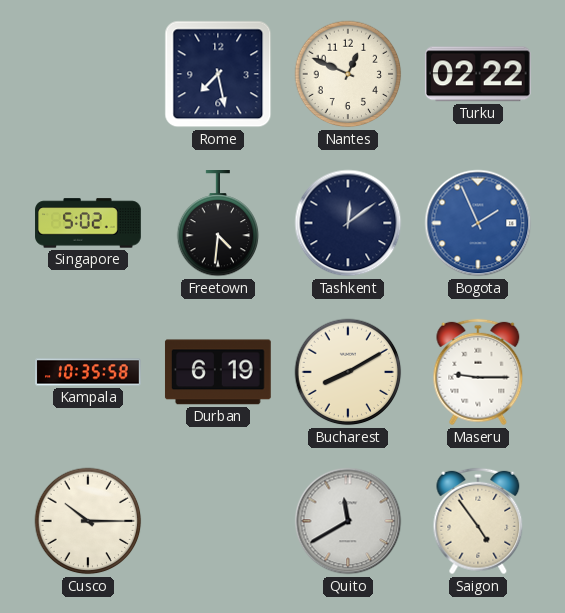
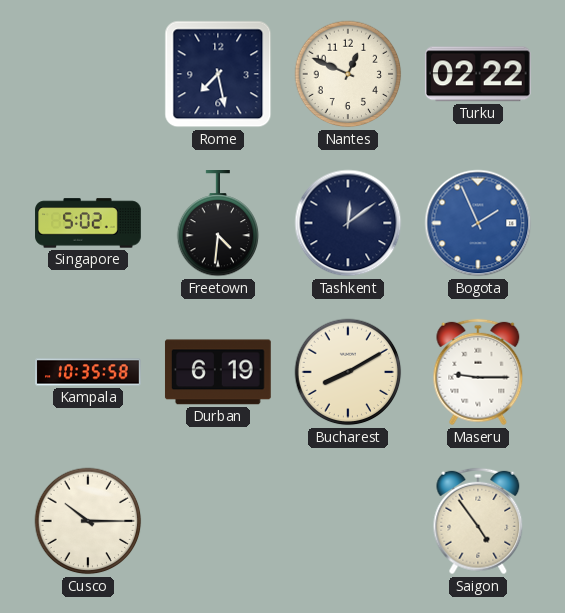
Quito: 11:40 -> none
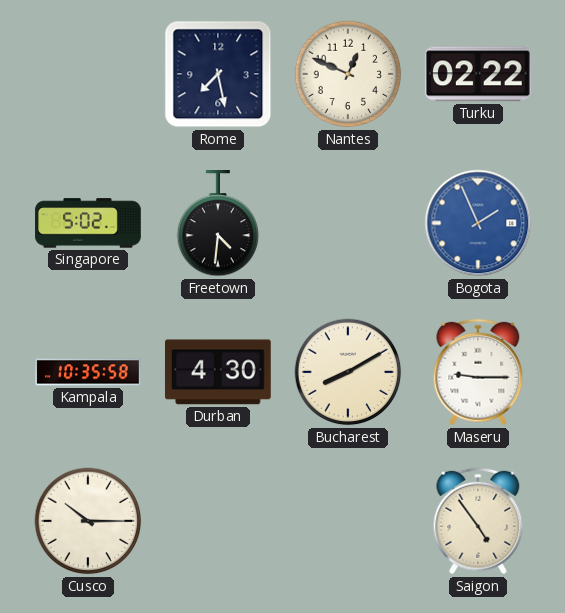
Tashkent: 12:09 -> none
Durban: 6:19 -> 4:30
